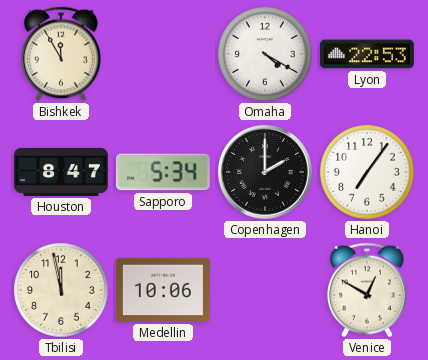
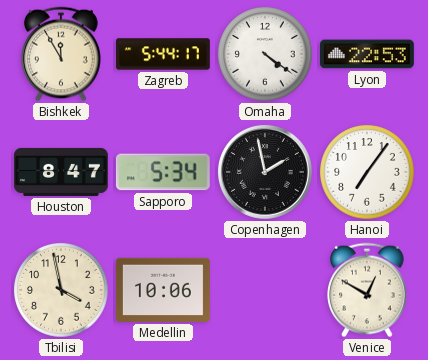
Zagreb: none -> 5:44
Omaha: 4:20 -> 4:21
Copenhagen: 2:00 -> 1:58
Tbilisi: 11:58 -> 3:58
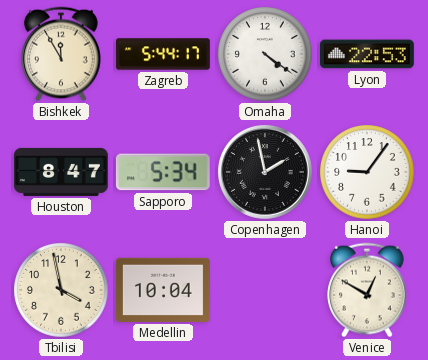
Hanoi: 7:06 -> 9:06
Medellin: 10:06 -> 10:04
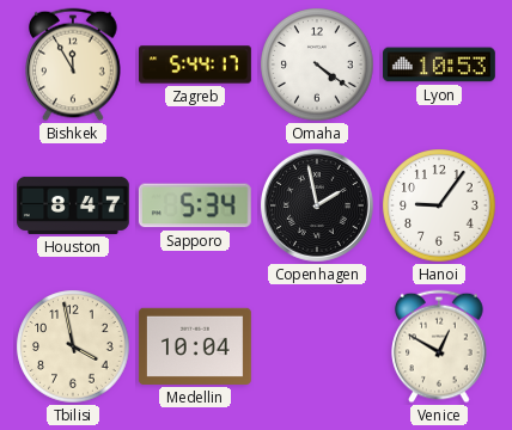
Lyon: 22:53 -> 10:53
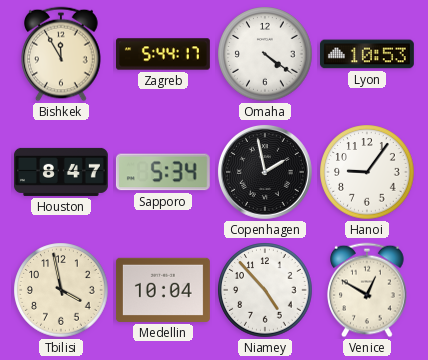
Niamey: none -> 4:53
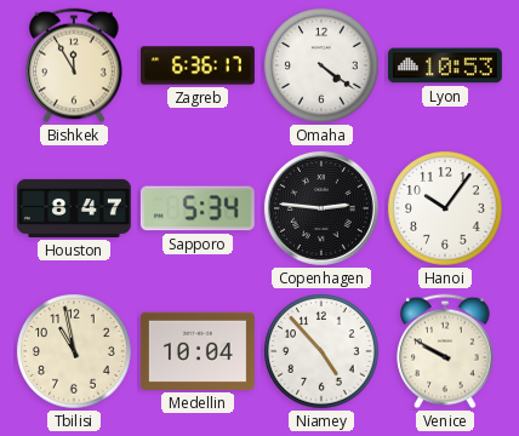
Zagreb: 5:44 -> 6:36
Copenhagen: 1:58 -> 2:46
Hanoi: 9:06 -> 10:06
Tbilisi: 3:58 -> 10:58
Venice: 12:50 -> 9:50
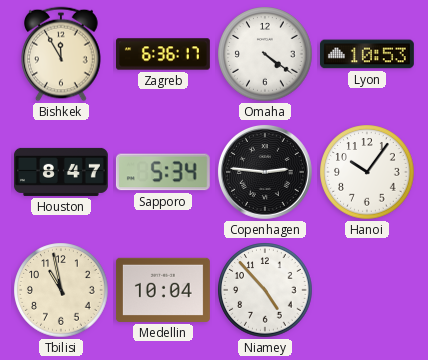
Venice: 9:50 -> none
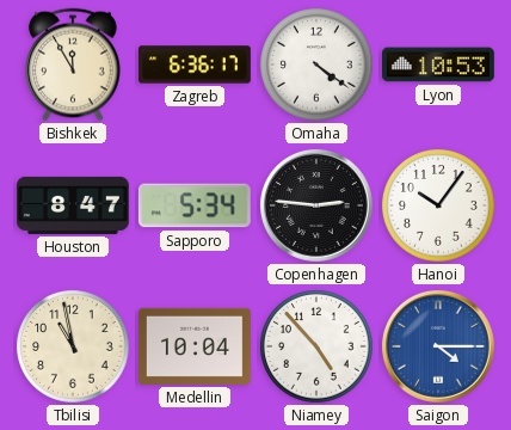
Saigon: none -> 4:15
